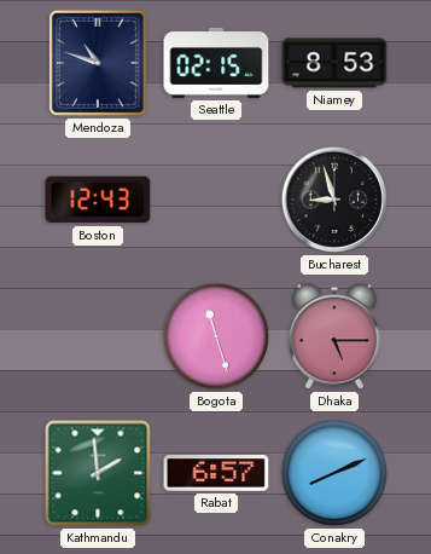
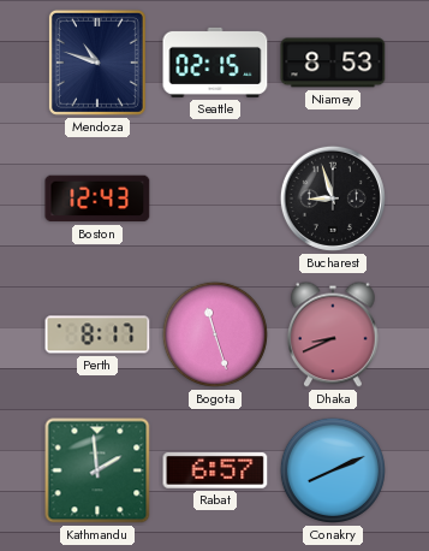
Perth: none -> 8:17
Dhaka: 5:15 -> 8:41
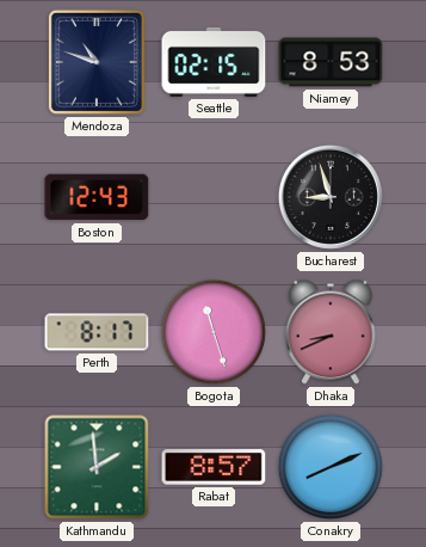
Rabat: 6:57 -> 8:57
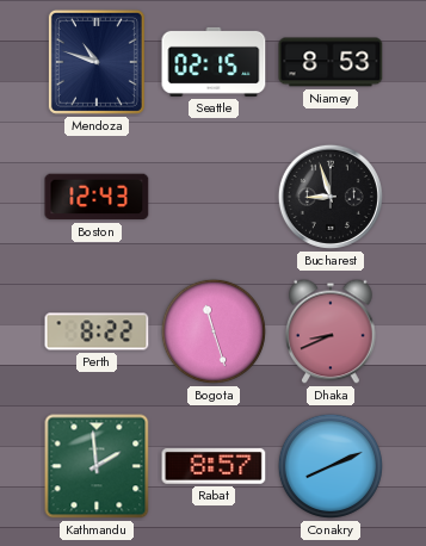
Perth: 8:17 -> 8:22
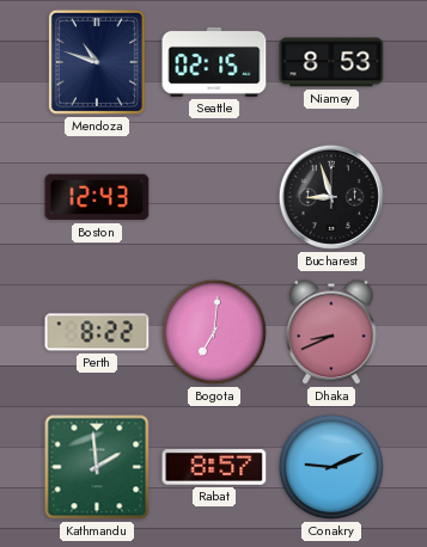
Bogota: 11:27 -> 7:01
Conakry: 8:11 -> 9:11
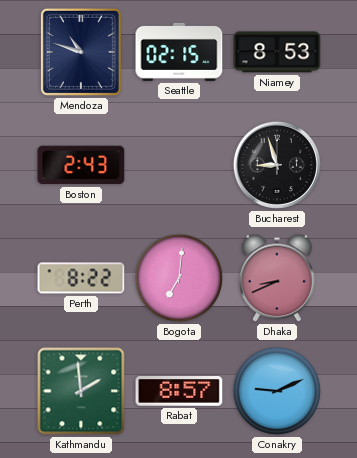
Boston: 12:43 -> 2:43
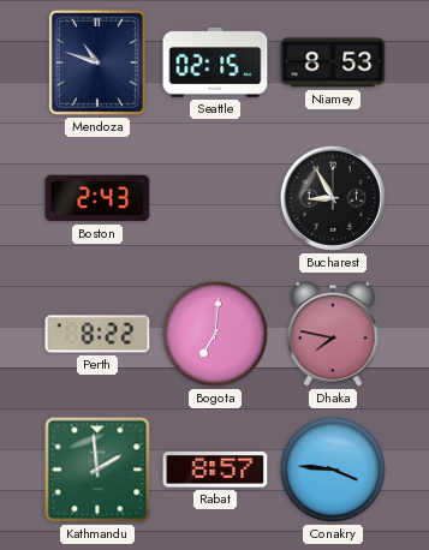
Bucharest: 8:57 -> 8:55
Dhaka: 8:41 -> 7:47
Conakry: 9:11 -> 3:46
